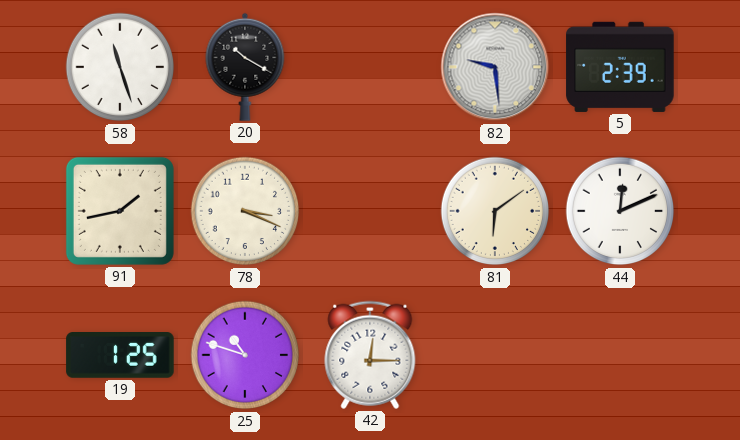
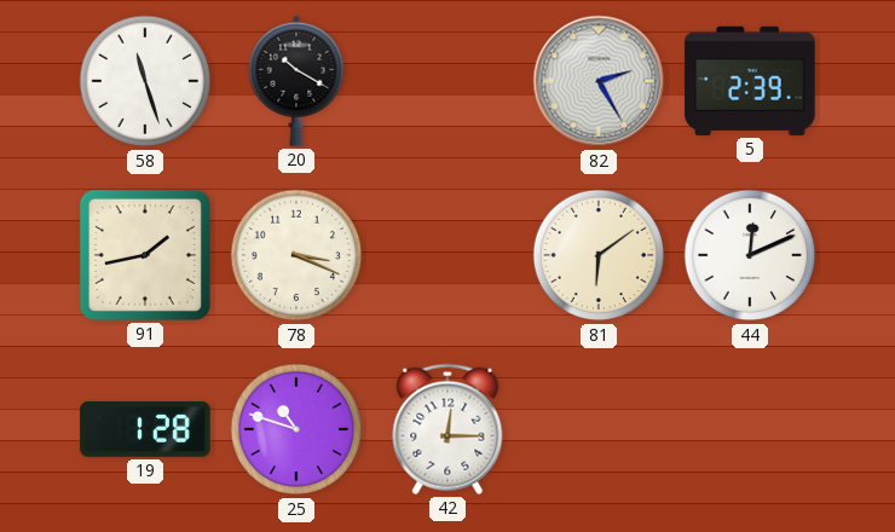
82: 9:29 -> 2:25
19: 1:25 -> 1:28
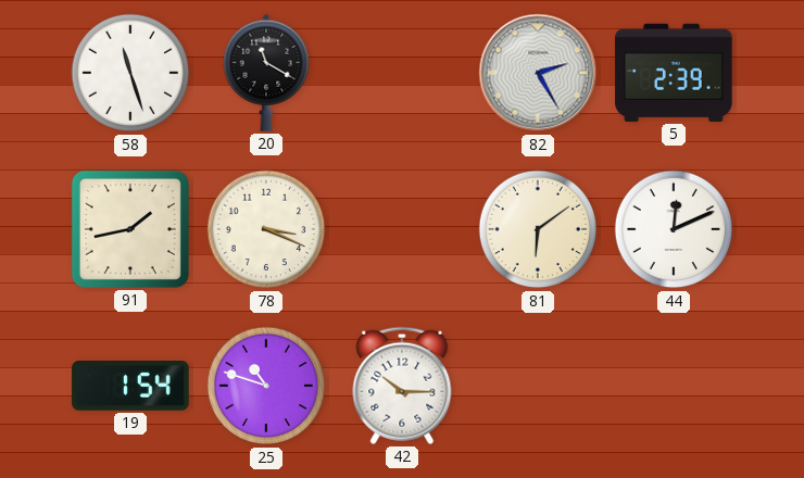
20: 10:20 -> 11:20
19: 1:28 -> 1:54
42: 12:15 -> 10:15
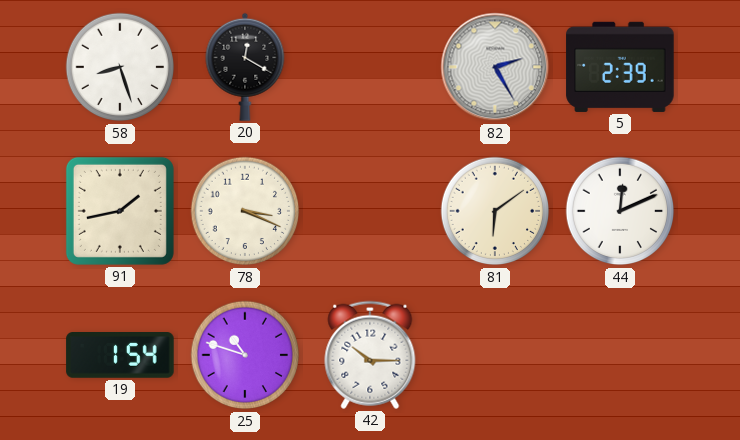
58: 11:27 -> 8:27
20: 11:20 -> 12:20
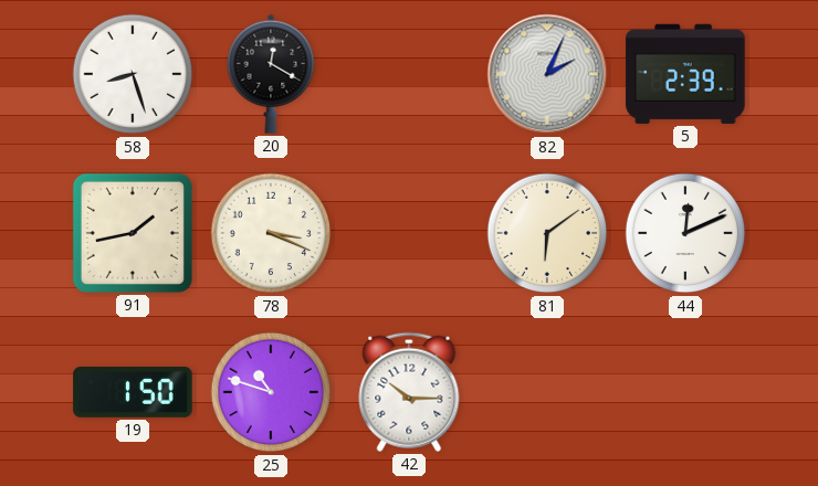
82: 2:25 -> 2:04
19: 1:54 -> 1:50
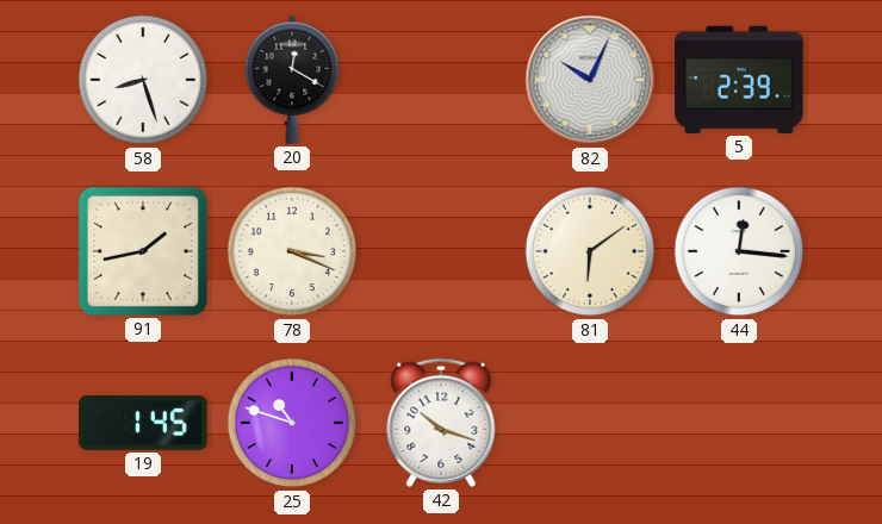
82: 2:04 -> 10:04
44: 12:11 -> 12:16
19: 1:50 -> 1:45
42: 10:15 -> 10:18
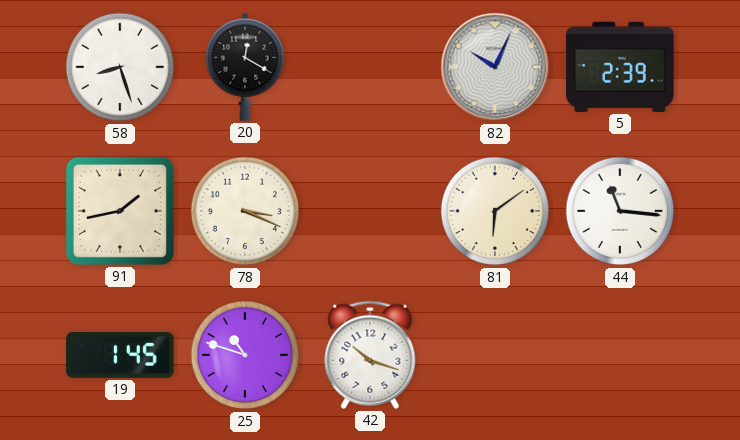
44: 12:16 -> 11:16
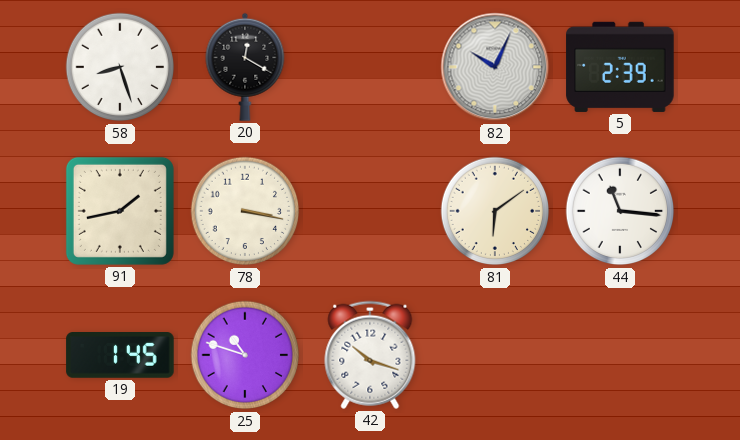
78: 3:19 -> 3:17
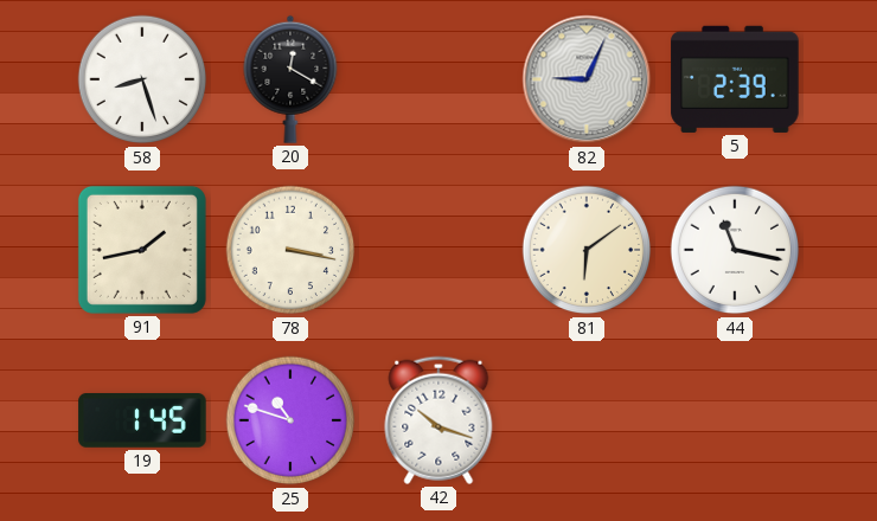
82: 10:04 -> 9:04
44: 11:16 -> 11:17
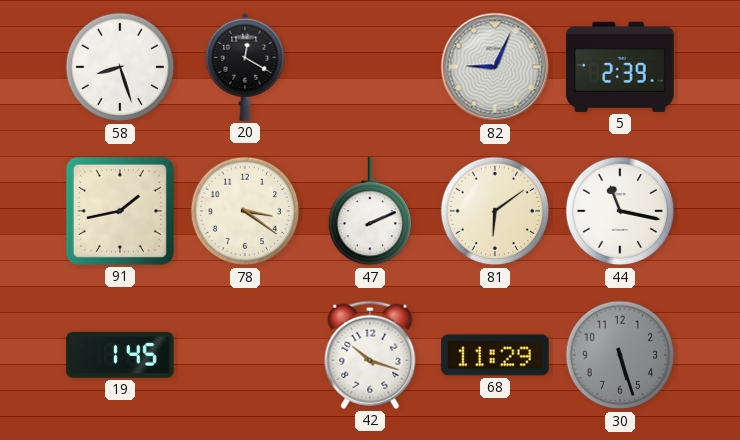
78: 3:17 -> 3:21
47: none -> 2:11
25: 10:48 -> none
68: none -> 11:29
30: none -> 5:27
